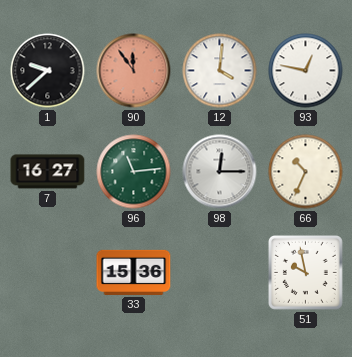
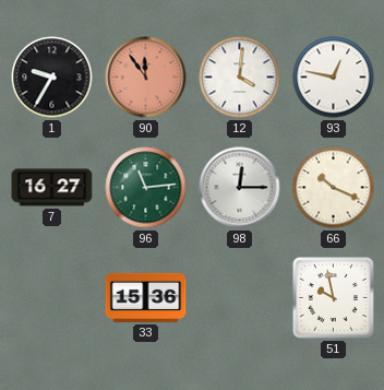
1: 9:38 -> 9:35
66: 10:34 -> 10:19
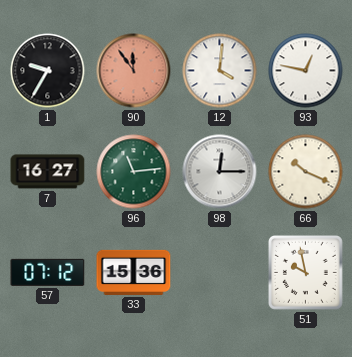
57: none -> 07:12
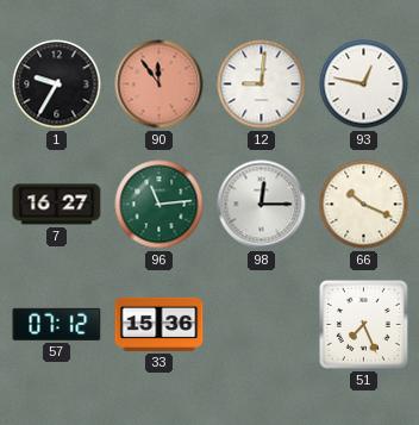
12: 4:01 -> 9:01
51: 9:58 -> 7:26
